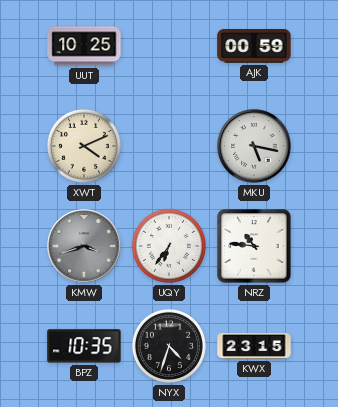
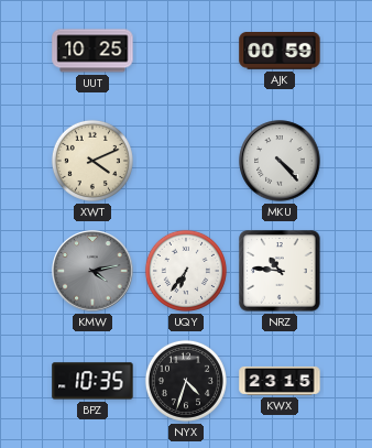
MKU: 5:17 -> 4:23
KMW: 3:42 -> 4:13
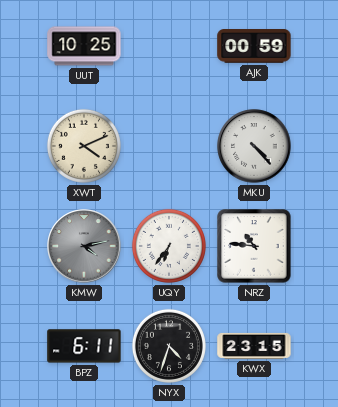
BPZ: 10:35 -> 6:11
